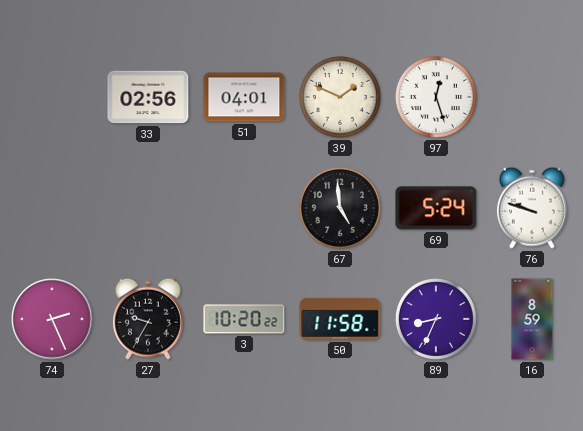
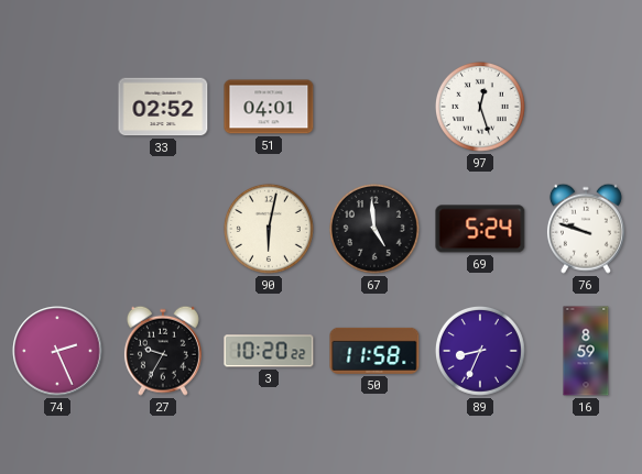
33: 02:56 -> 02:52
39: 1:49 -> none
90: none -> 6:02
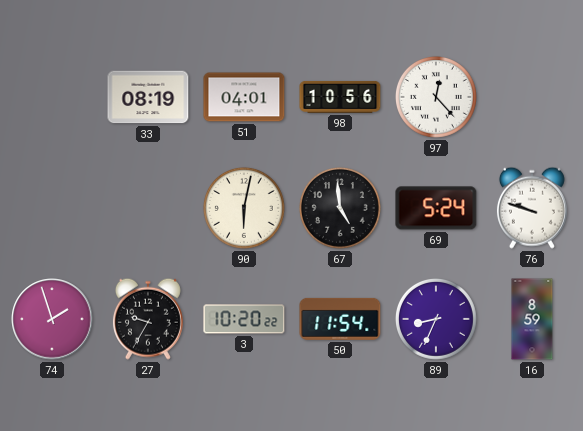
33: 02:52 -> 08:19
98: none -> 10:56
97: 12:27 -> 12:23
74: 2:26 -> 1:57
50: 11:58 -> 11:54
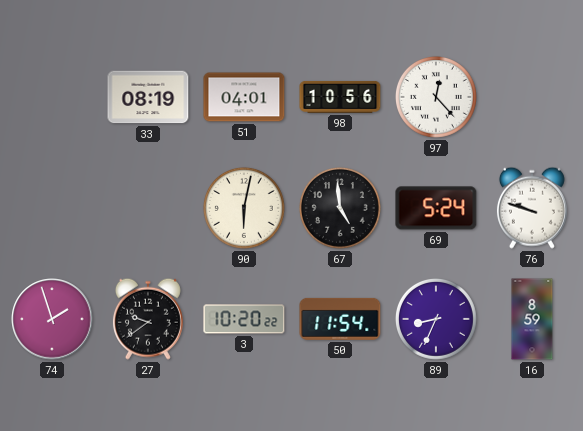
27: 9:35 -> 9:39
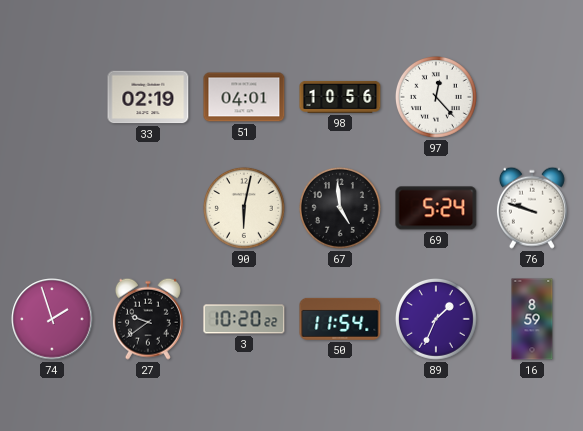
33: 08:19 -> 02:19
89: 8:34 -> 1:34
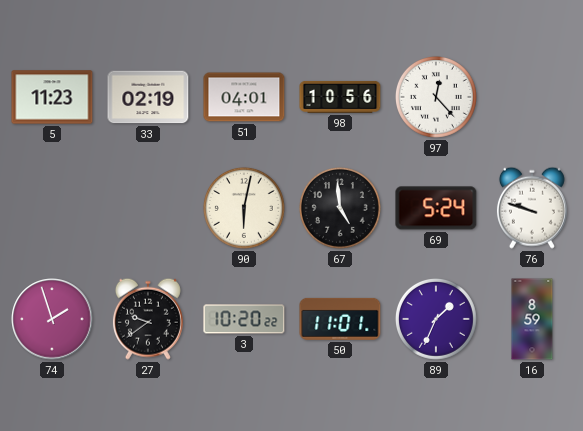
5: none -> 11:23
50: 11:54 -> 11:01
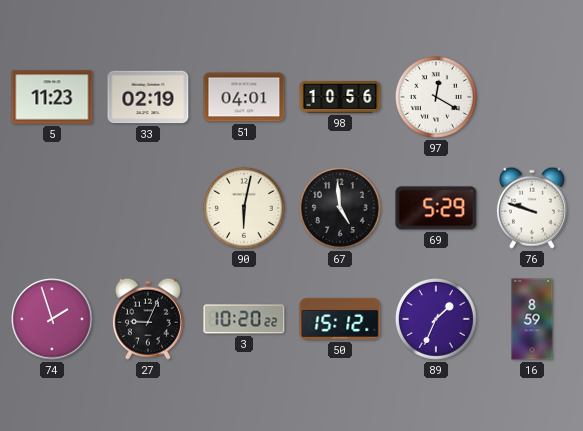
97: 12:23 -> 12:20
69: 5:24 -> 5:29
27: 9:39 -> 9:04
50: 11:01 -> 15:12
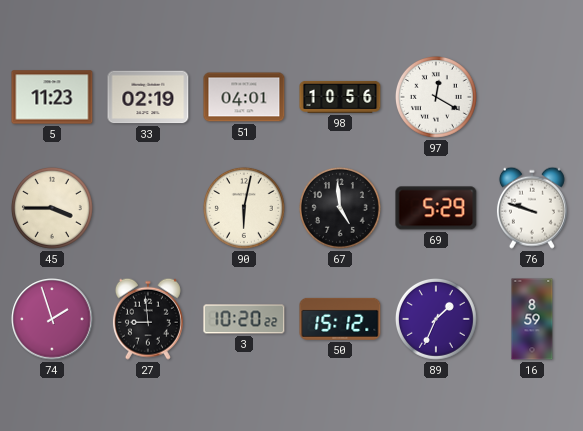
45: none -> 3:45
27: 9:04 -> 8:59
